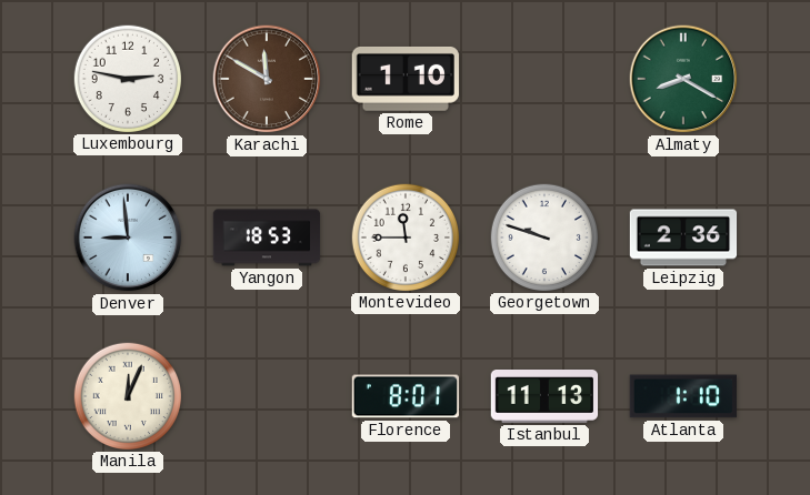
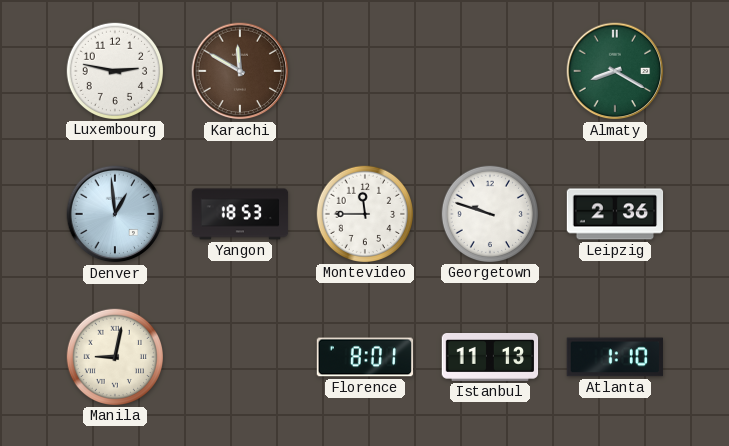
Rome: 1:10 -> none
Denver: 8:59 -> 12:59
Manila: 12:04 -> 9:02
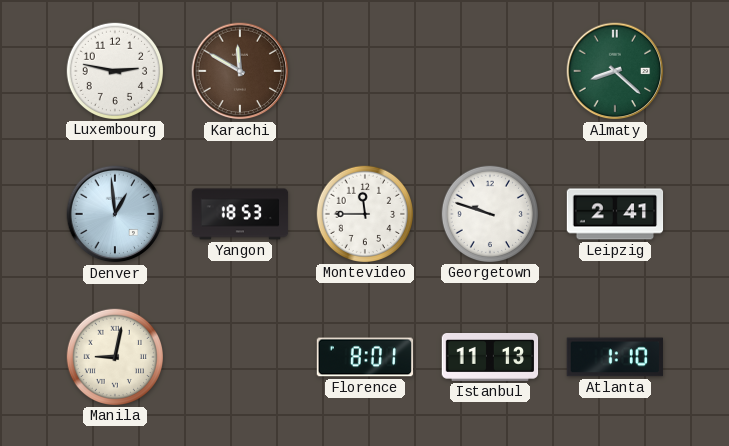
Almaty: 8:20 -> 8:22
Leipzig: 2:36 -> 2:41
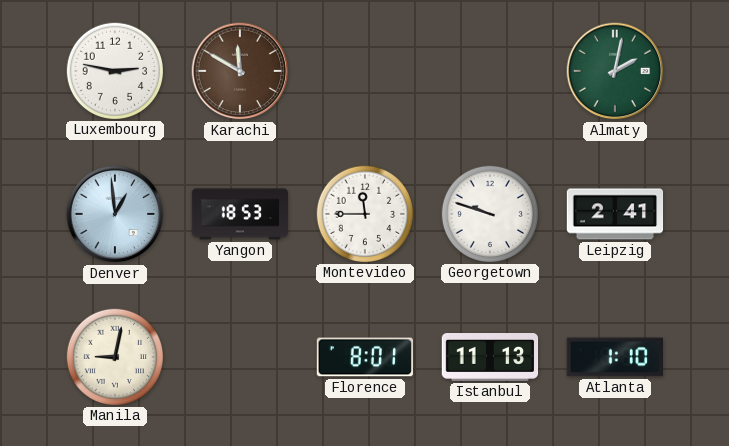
Almaty: 8:22 -> 2:02
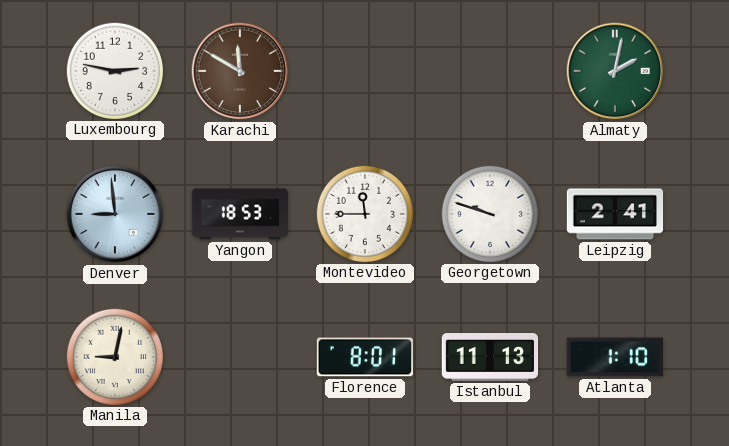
Denver: 12:59 -> 8:59
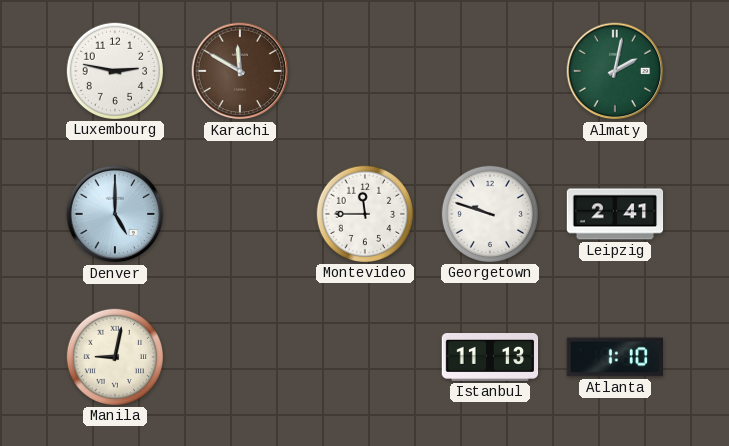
Denver: 8:59 -> 5:00
Yangon: 18:53 -> none
Florence: 8:01 -> none
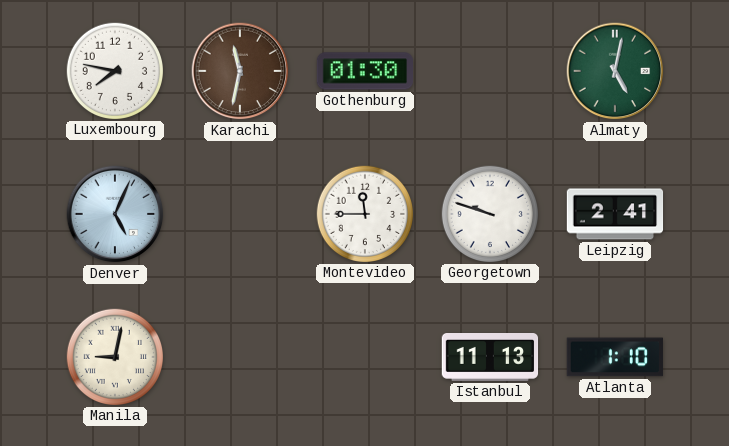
Luxembourg: 2:47 -> 7:47
Karachi: 11:50 -> 11:32
Gothenburg: none -> 01:30
Almaty: 2:02 -> 5:02
Denver: 5:00 -> 5:04
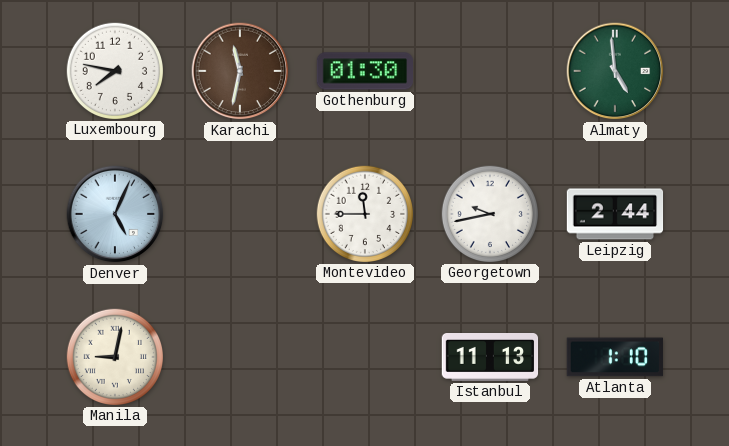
Almaty: 5:02 -> 4:59
Georgetown: 9:48 -> 9:43
Leipzig: 2:41 -> 2:44
